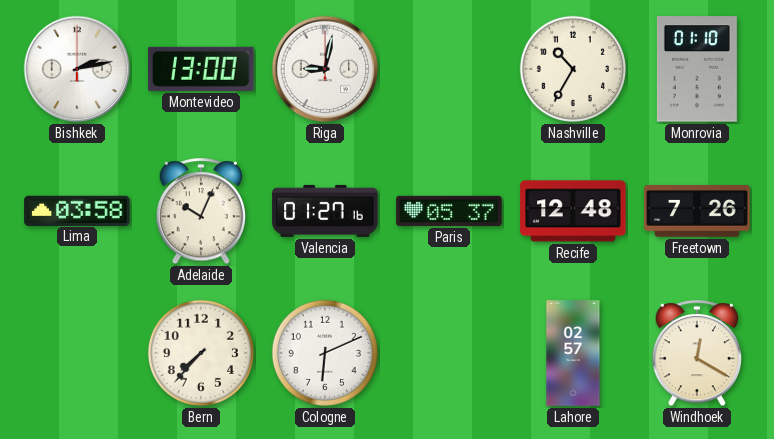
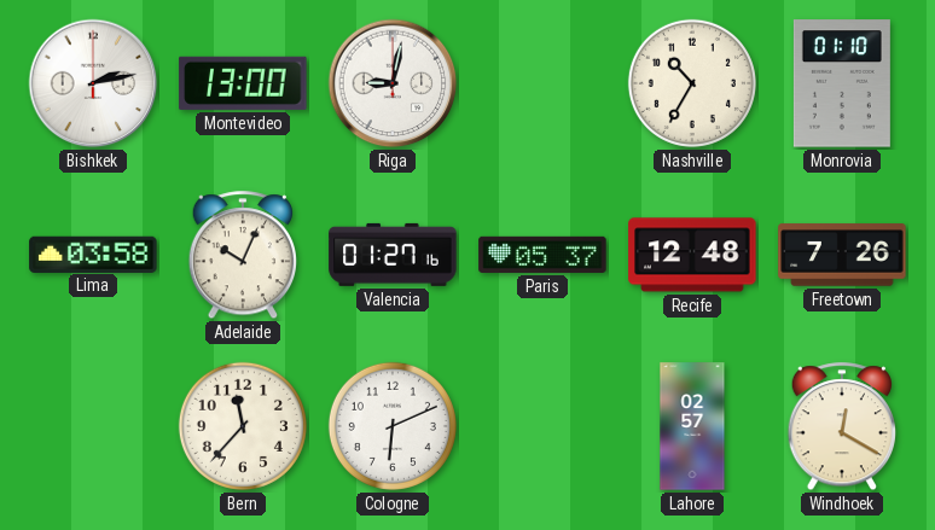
Bern: 7:37 -> 11:37
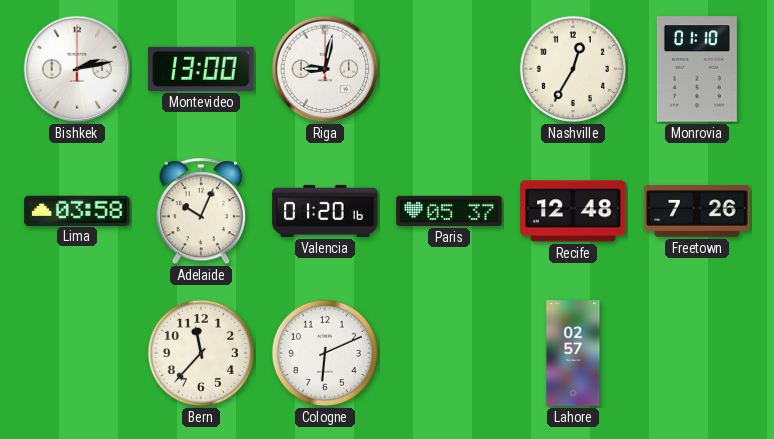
Nashville: 10:35 -> 12:35
Valencia: 01:27 -> 01:20
Windhoek: 12:20 -> none
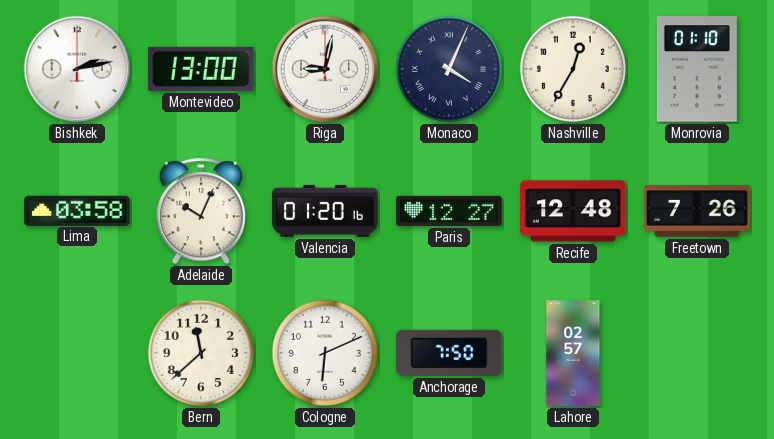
Monaco: none -> 4:04
Paris: 05:37 -> 12:27
Bern: 11:37 -> 11:38
Anchorage: none -> 7:50
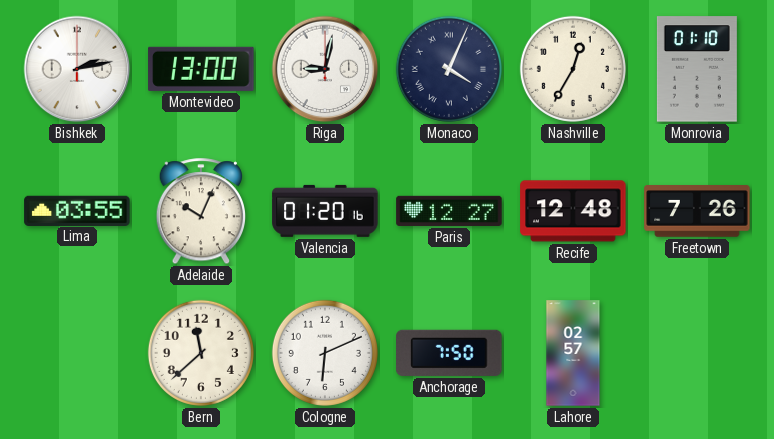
Lima: 03:58 -> 03:55
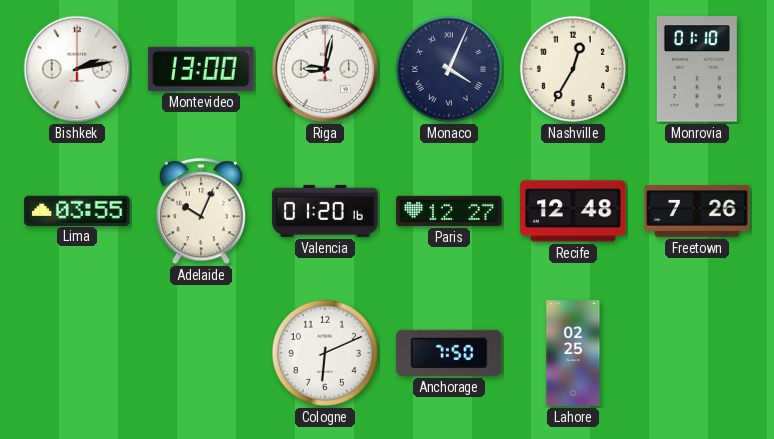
Bern: 11:38 -> none
Lahore: 02:57 -> 02:25
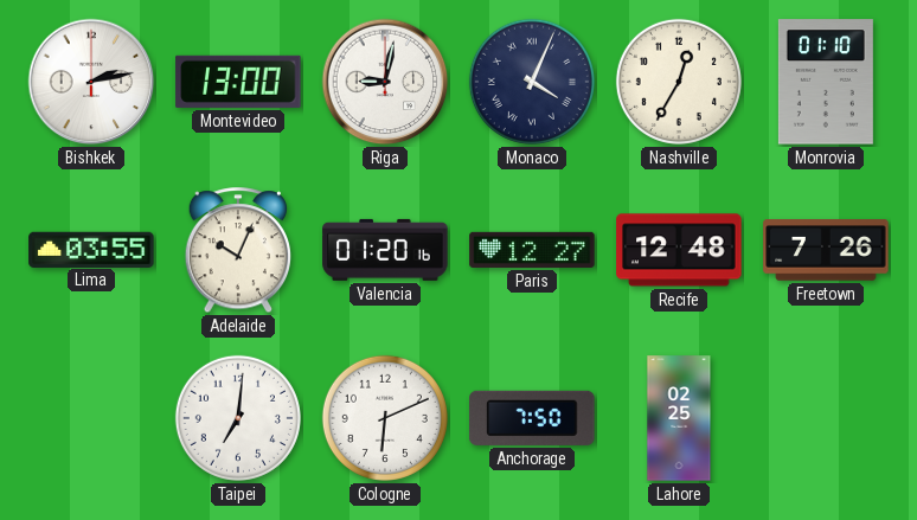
Taipei: none -> 7:01
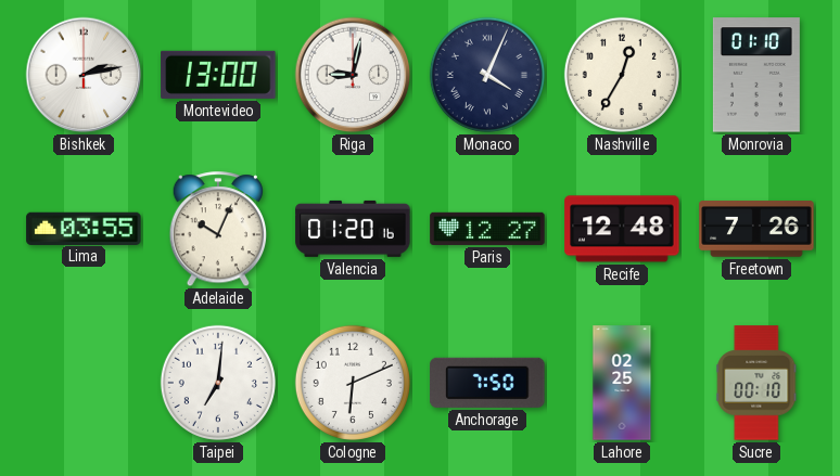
Sucre: none -> 00:10
